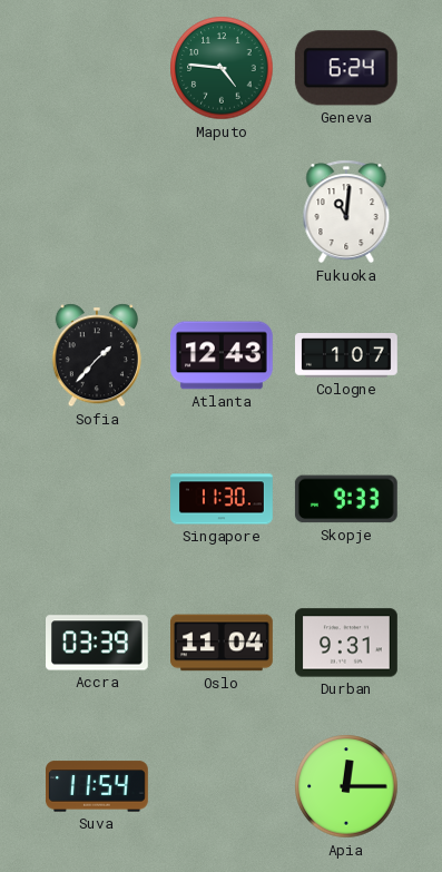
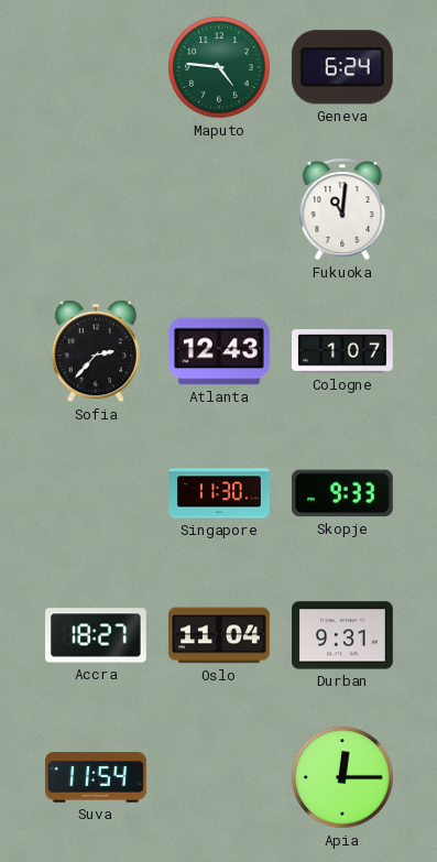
Sofia: 1:37 -> 2:37
Accra: 03:39 -> 18:27
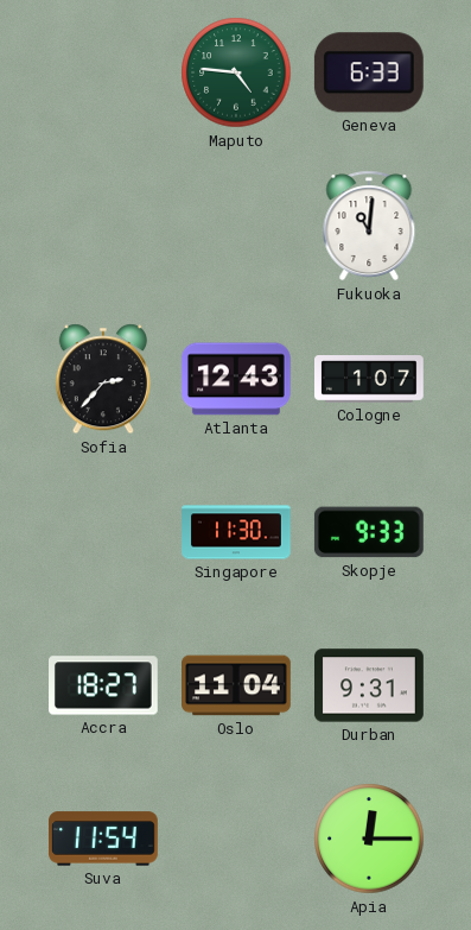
Geneva: 6:24 -> 6:33
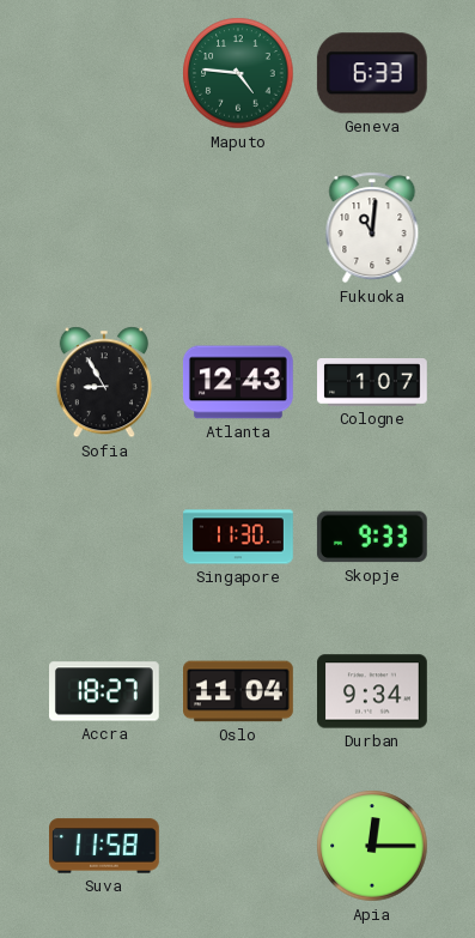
Sofia: 2:37 -> 8:55
Durban: 9:31 -> 9:34
Suva: 11:54 -> 11:58
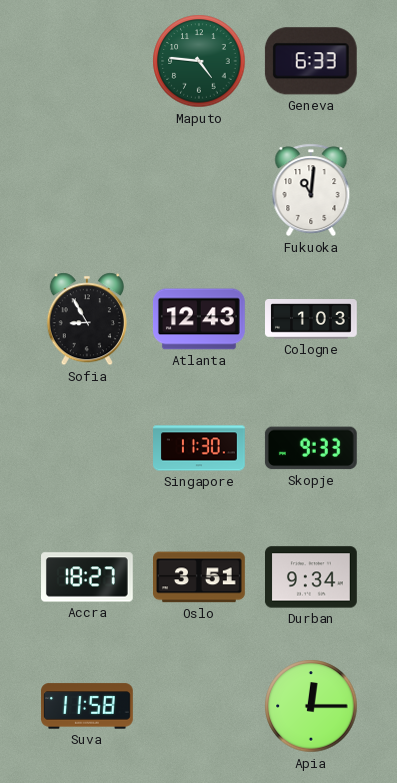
Cologne: 1:07 -> 1:03
Oslo: 11:04 -> 3:51
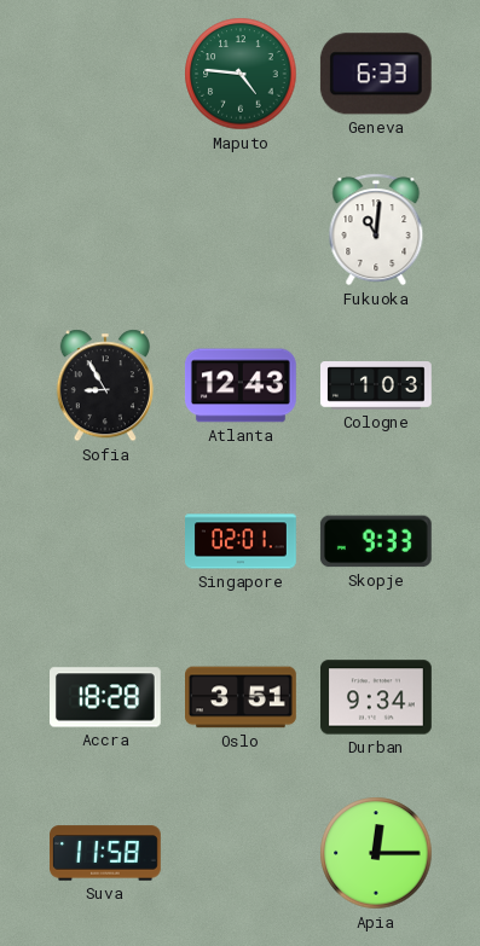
Singapore: 11:30 -> 02:01
Accra: 18:27 -> 18:28
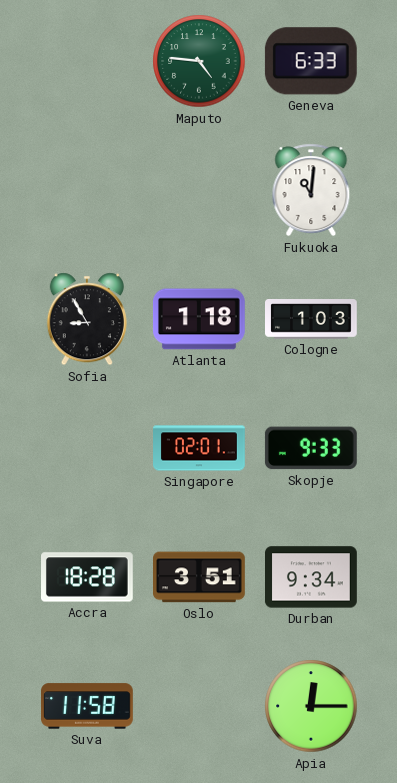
Atlanta: 12:43 -> 1:18
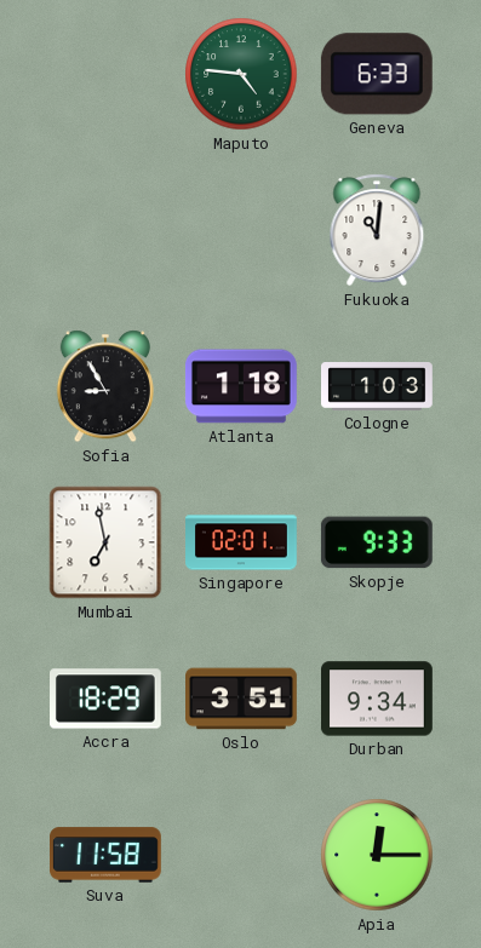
Mumbai: none -> 6:58
Accra: 18:28 -> 18:29
